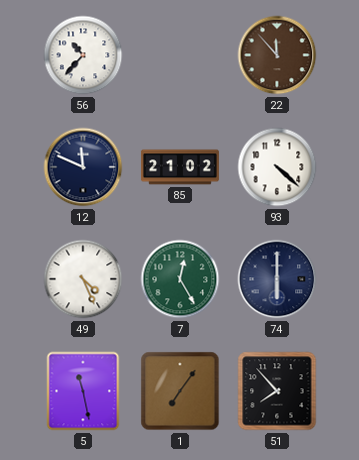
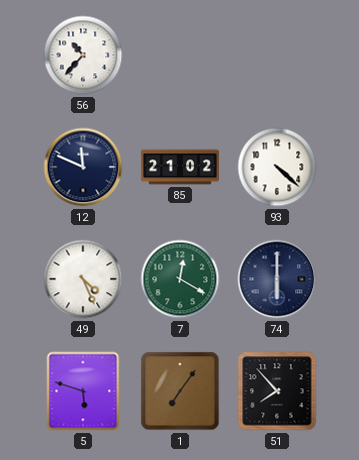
22: 11:53 -> none
7: 12:25 -> 12:20
5: 11:28 -> 5:48
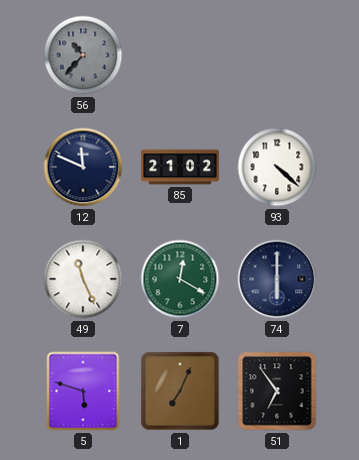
56 dial: white -> grey
49: 4:26 -> 11:26
1: 7:06 -> 7:04
51: 7:53 -> 6:54
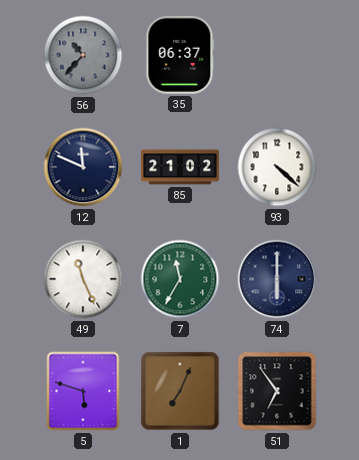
35: none -> 06:37
7: 12:20 -> 11:35
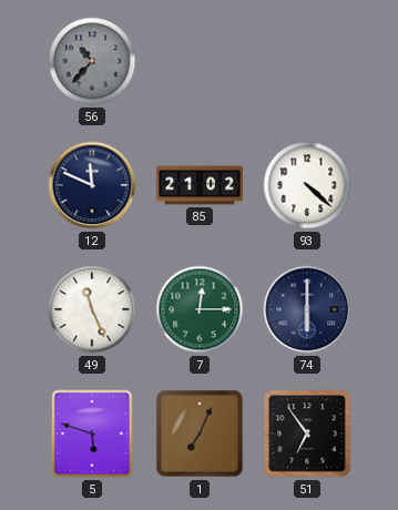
35: 06:37 -> none
7: 11:35 -> 12:15
